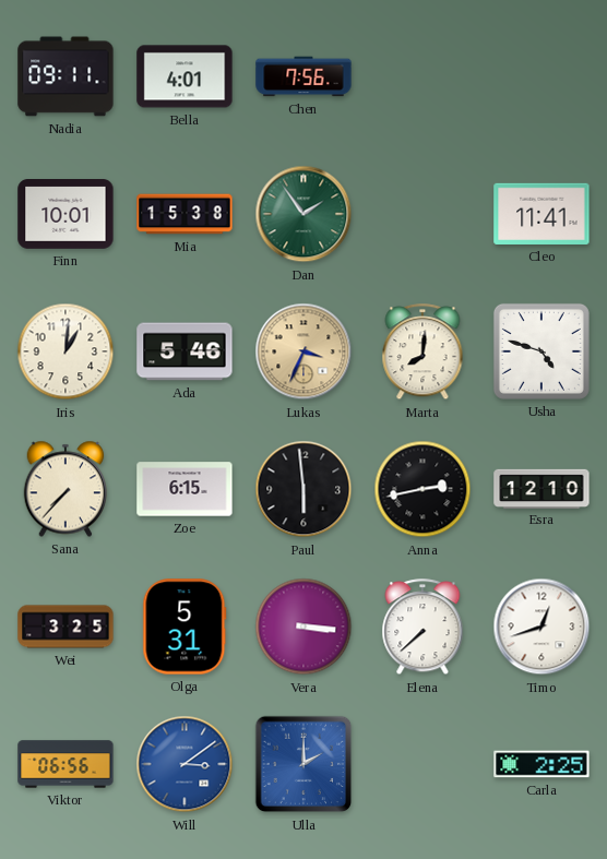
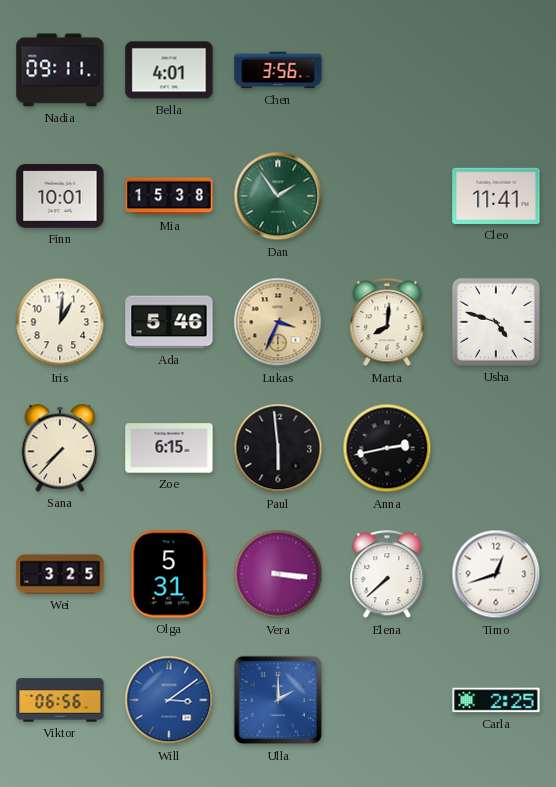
Chen: 7:56 -> 3:56
Esra: 12:10 -> none
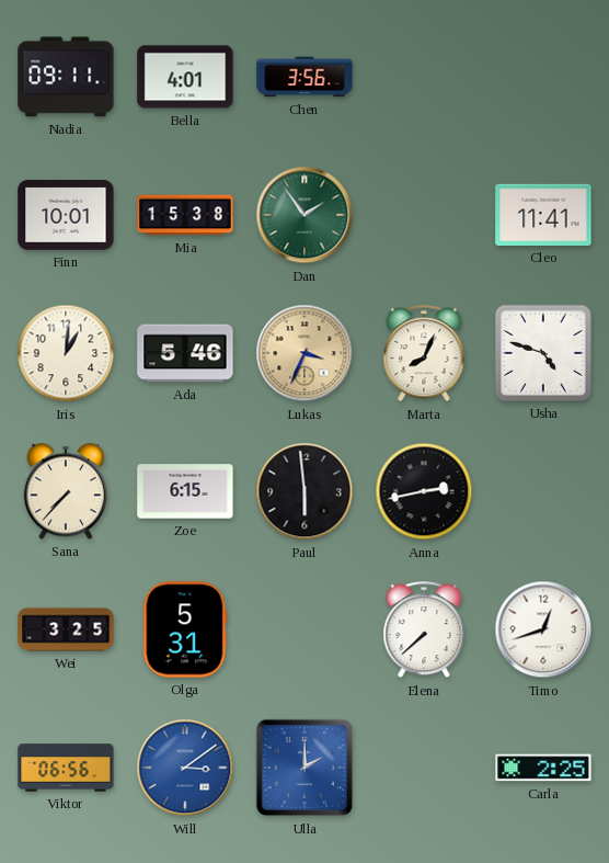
Marta: 8:01 -> 8:04
Vera: 3:16 -> none
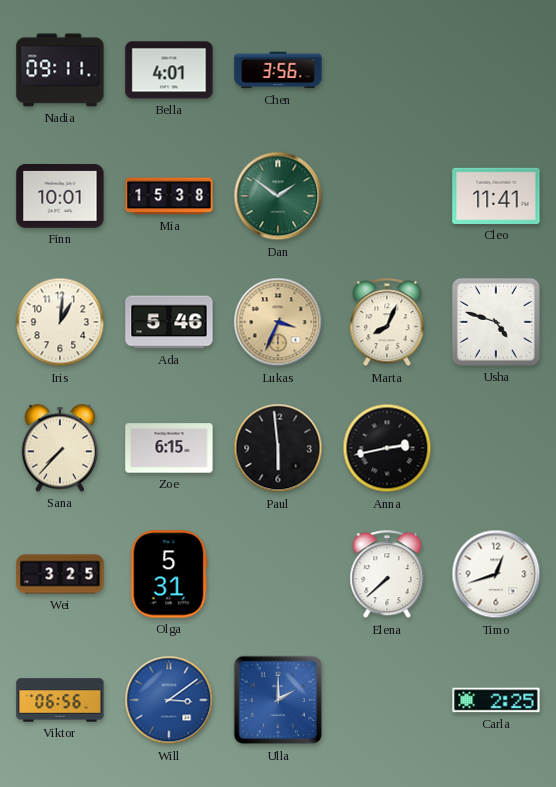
Dan: 1:54 -> 1:51
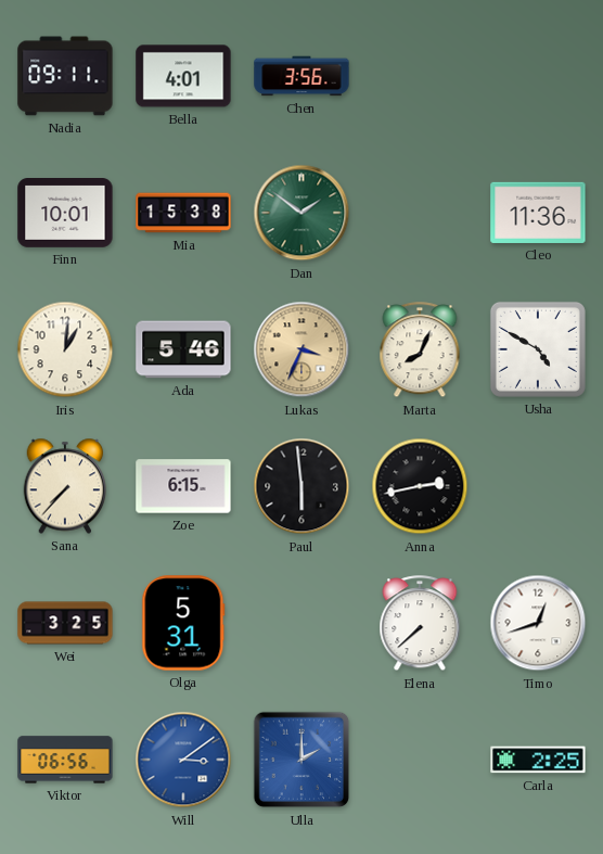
Cleo: 11:41 -> 11:36
Usha: 4:48 -> 4:50
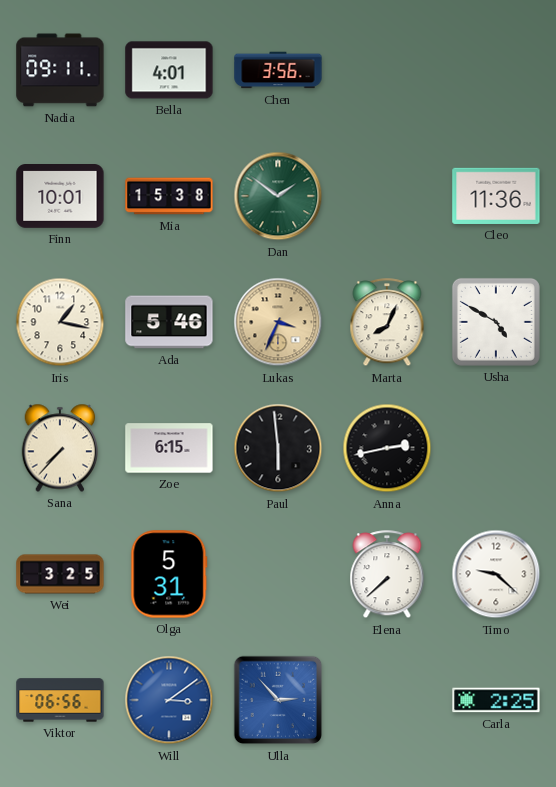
Iris: 1:01 -> 1:17
Timo: 12:42 -> 9:22
Ulla: 2:00 -> 2:53
